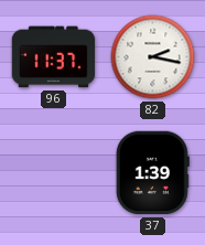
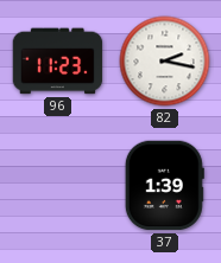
96: 11:37 -> 11:23
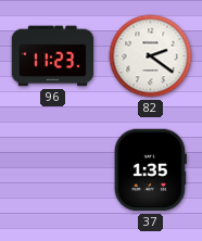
82: 2:17 -> 2:21
37: 1:39 -> 1:35
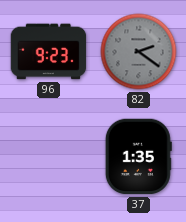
96: 11:23 -> 9:23
82 dial: white -> grey
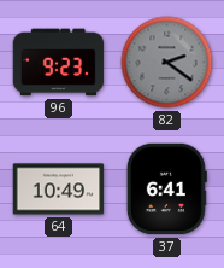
64: none -> 10:49
37: 1:35 -> 6:41
